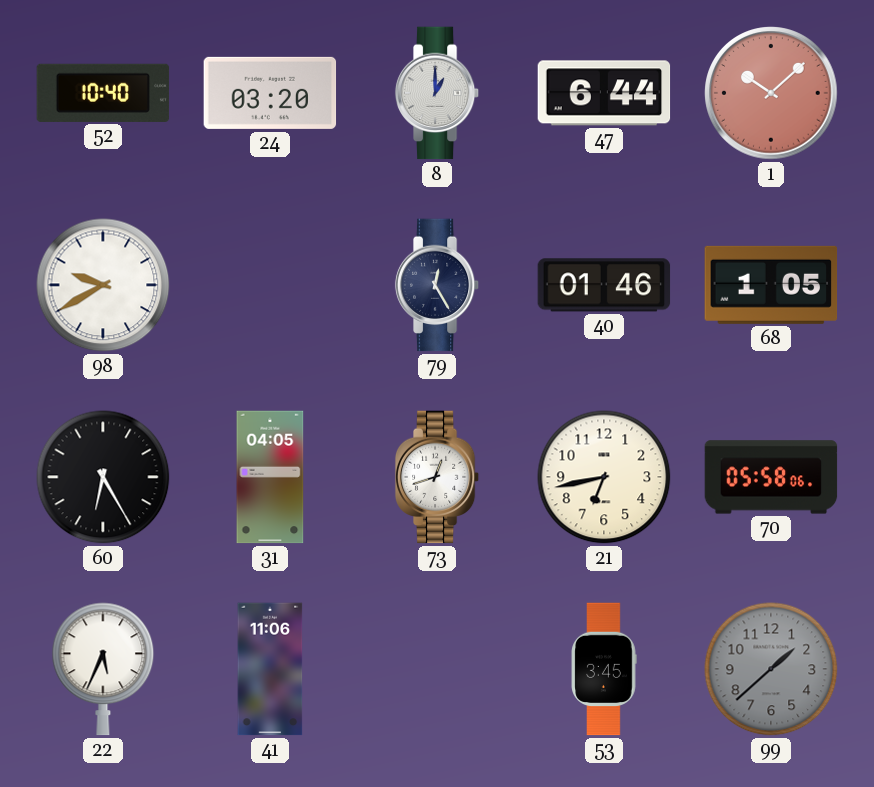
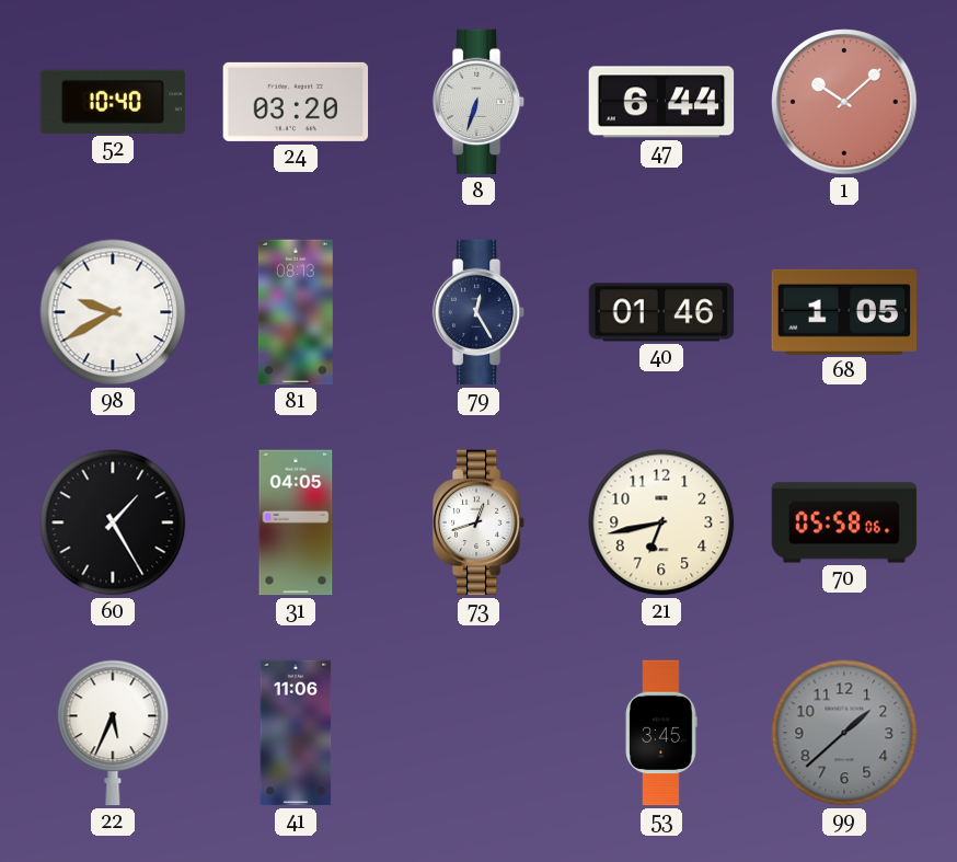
8: 1:00 -> 6:33
81: none -> 08:13
60: 6:25 -> 1:25
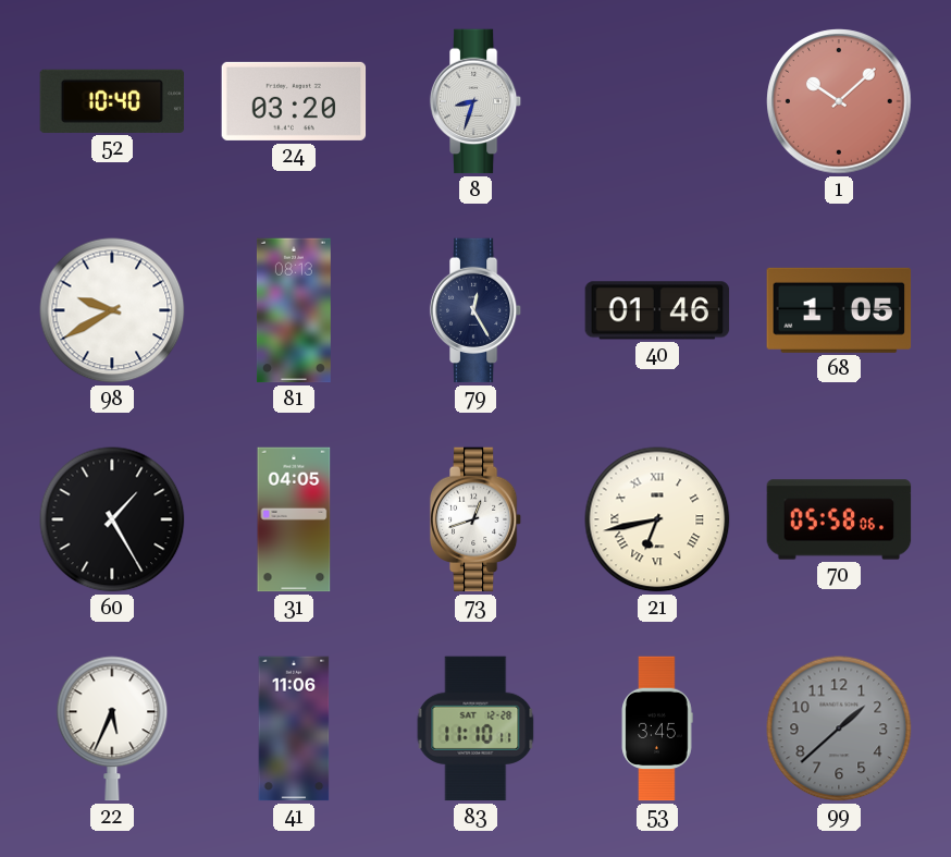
8: 6:33 -> 8:33
47: 6:44 -> none
21 numerals: Arabic -> Roman
83: none -> 11:10
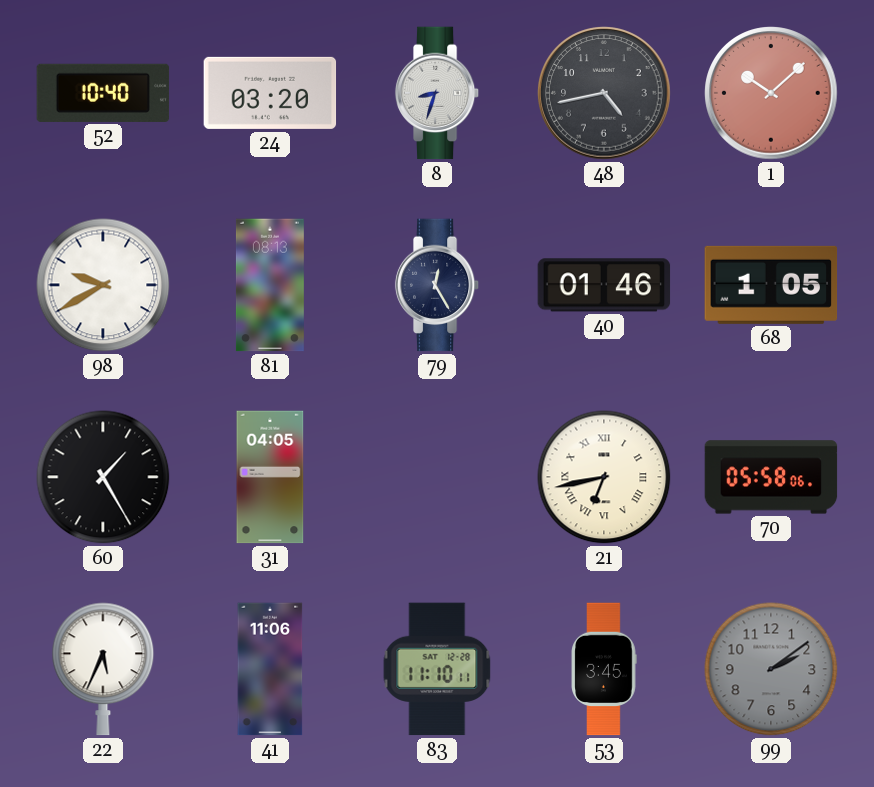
48: none -> 4:43
73: 12:42 -> none
99: 1:38 -> 2:09
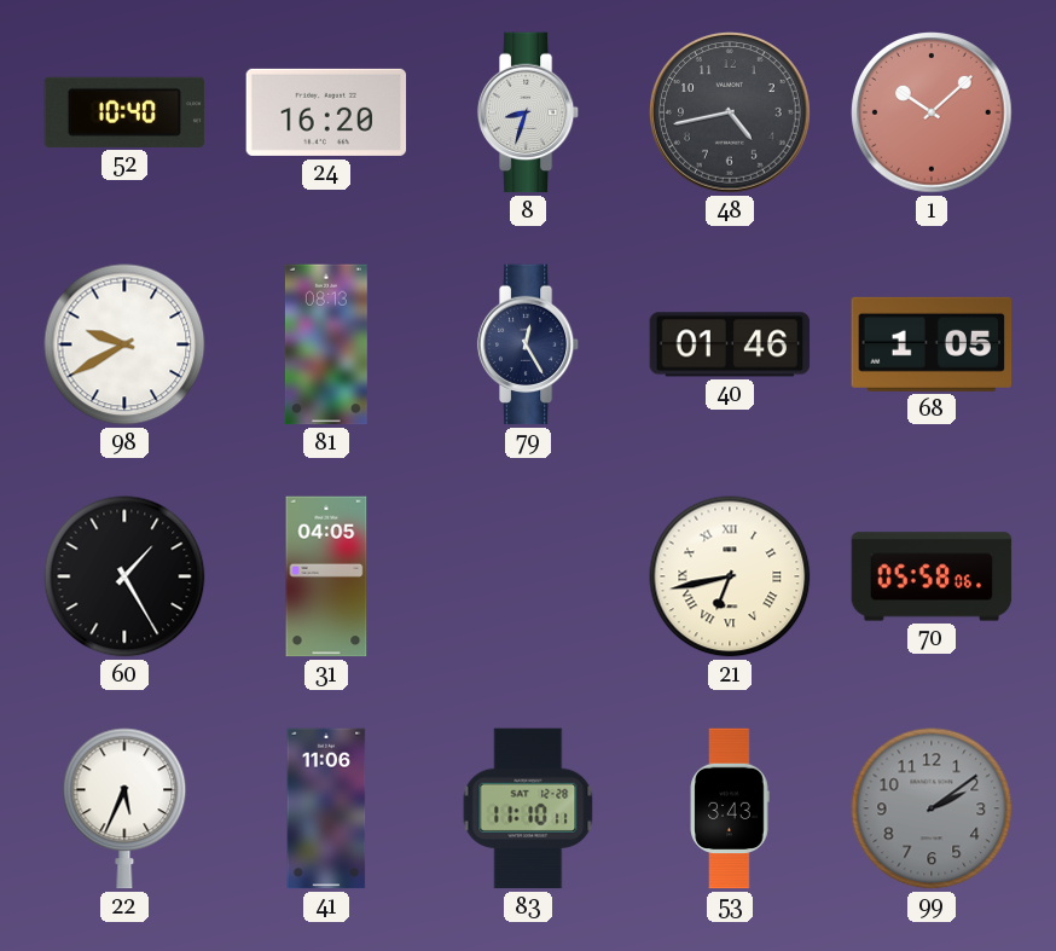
24: 03:20 -> 16:20
53: 3:45 -> 3:43
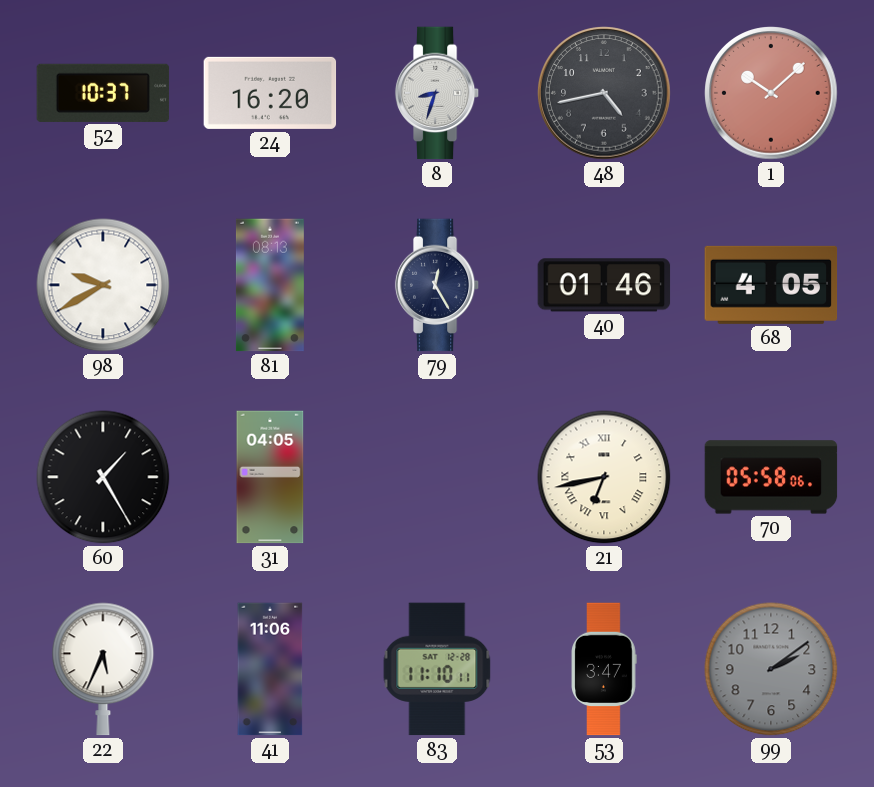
52: 10:40 -> 10:37
68: 1:05 -> 4:05
53: 3:43 -> 3:47
